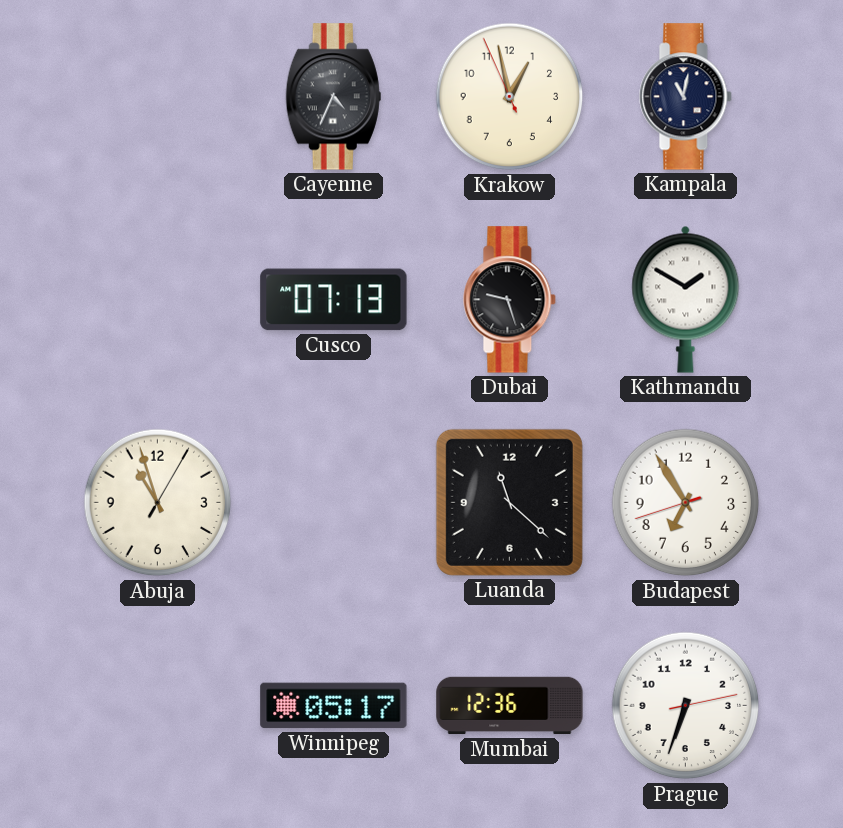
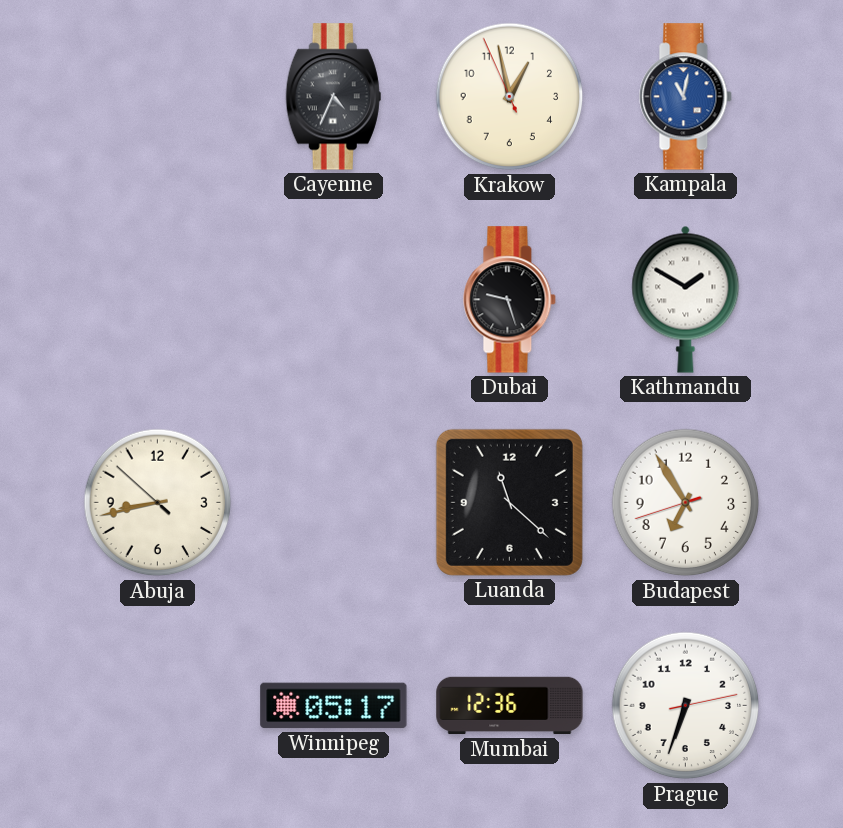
Kampala dial: navy -> blue
Cusco: 07:13 -> none
Abuja: 10:57 -> 8:42
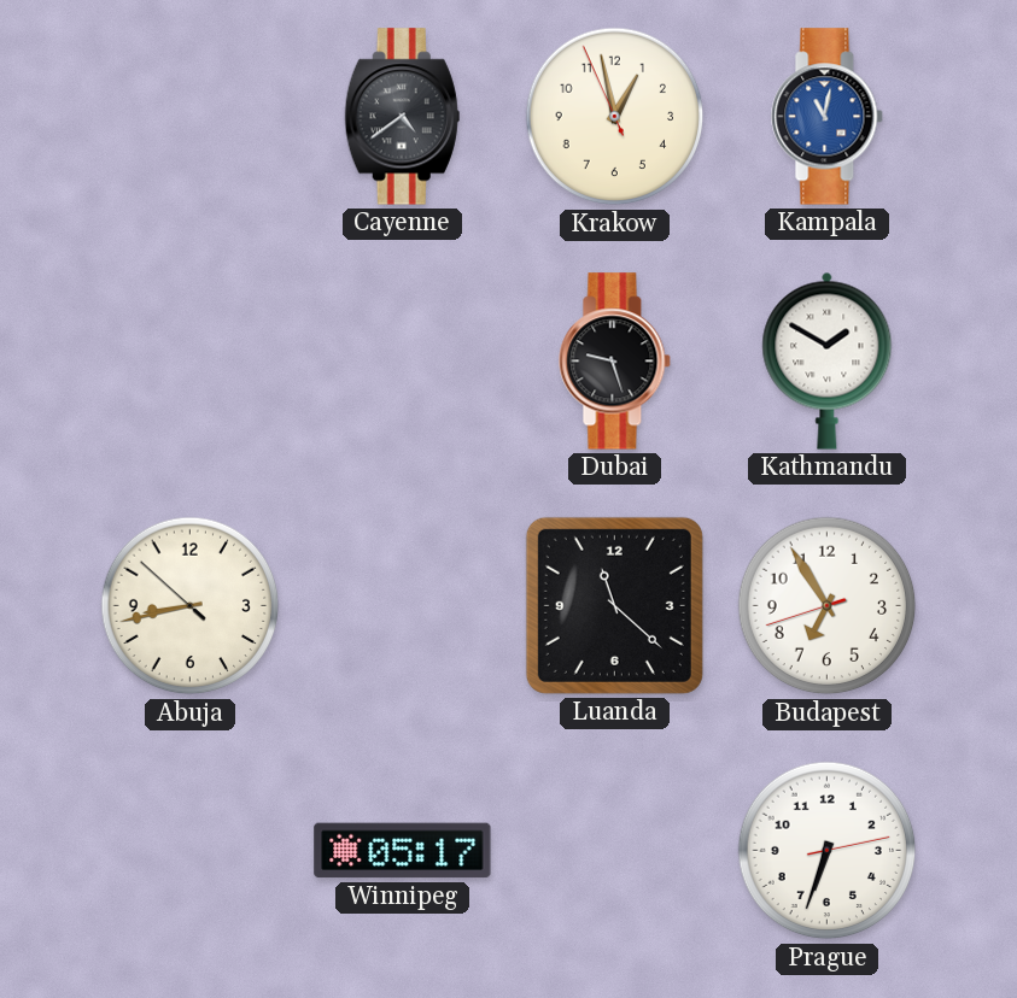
Cayenne: 4:34 -> 4:39
Mumbai: 12:36 -> none
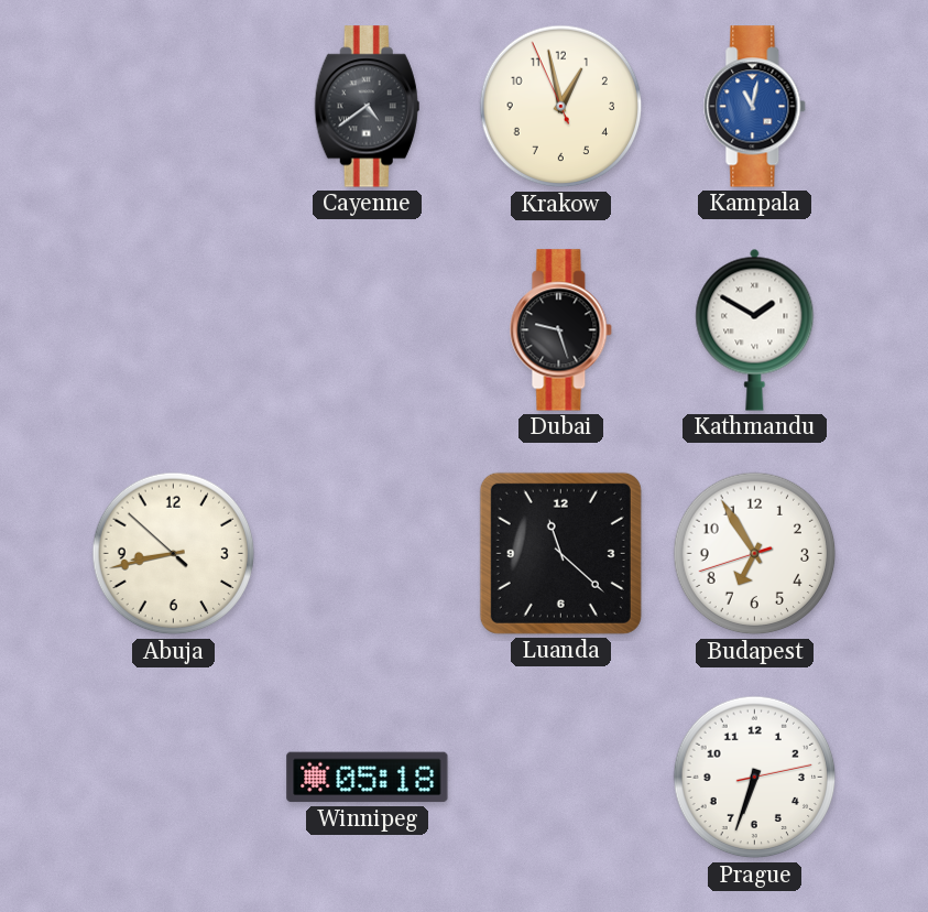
Winnipeg: 05:17 -> 05:18
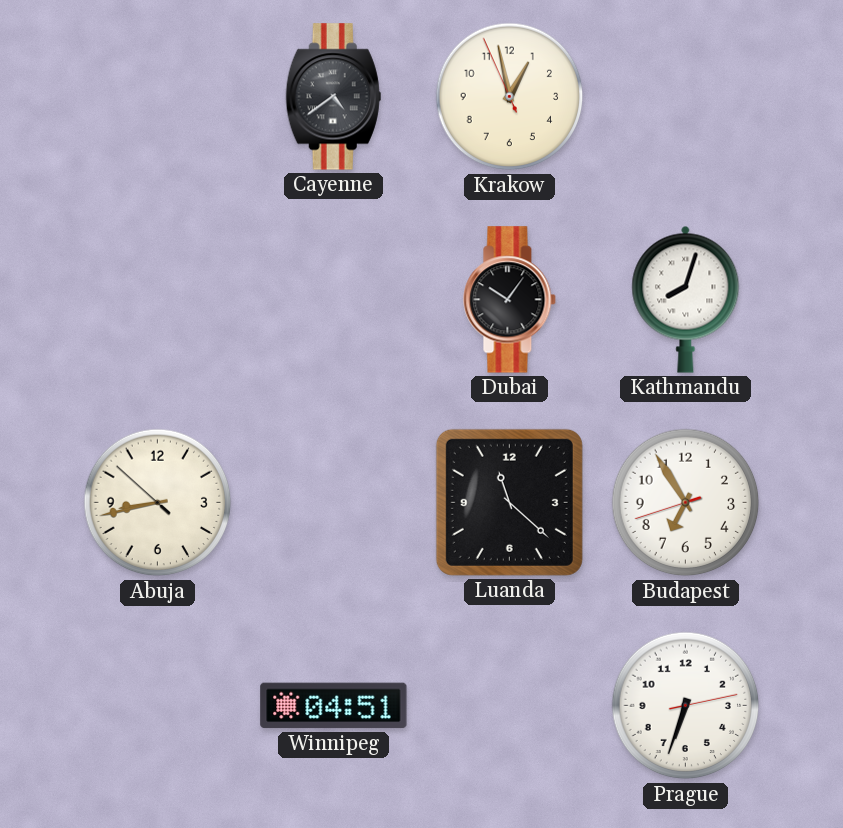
Kampala: 11:02 -> none
Dubai: 9:27 -> 10:06
Kathmandu: 1:50 -> 8:03
Winnipeg: 05:18 -> 04:51
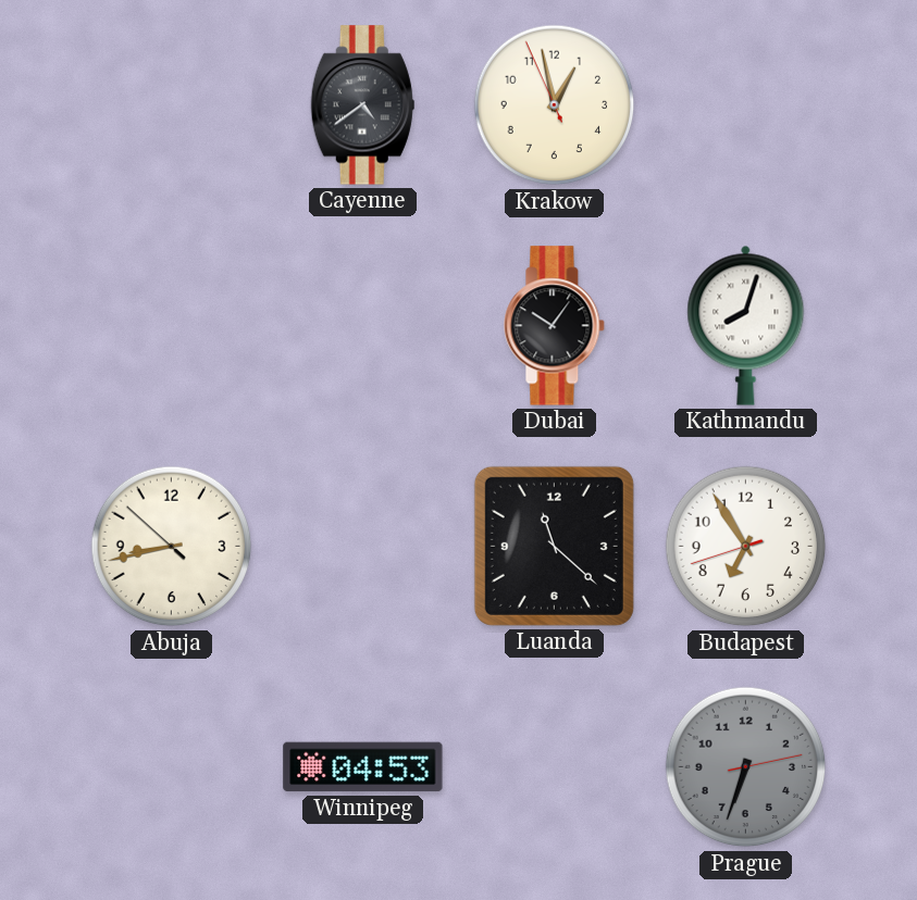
Winnipeg: 04:51 -> 04:53
Prague dial: white -> grey
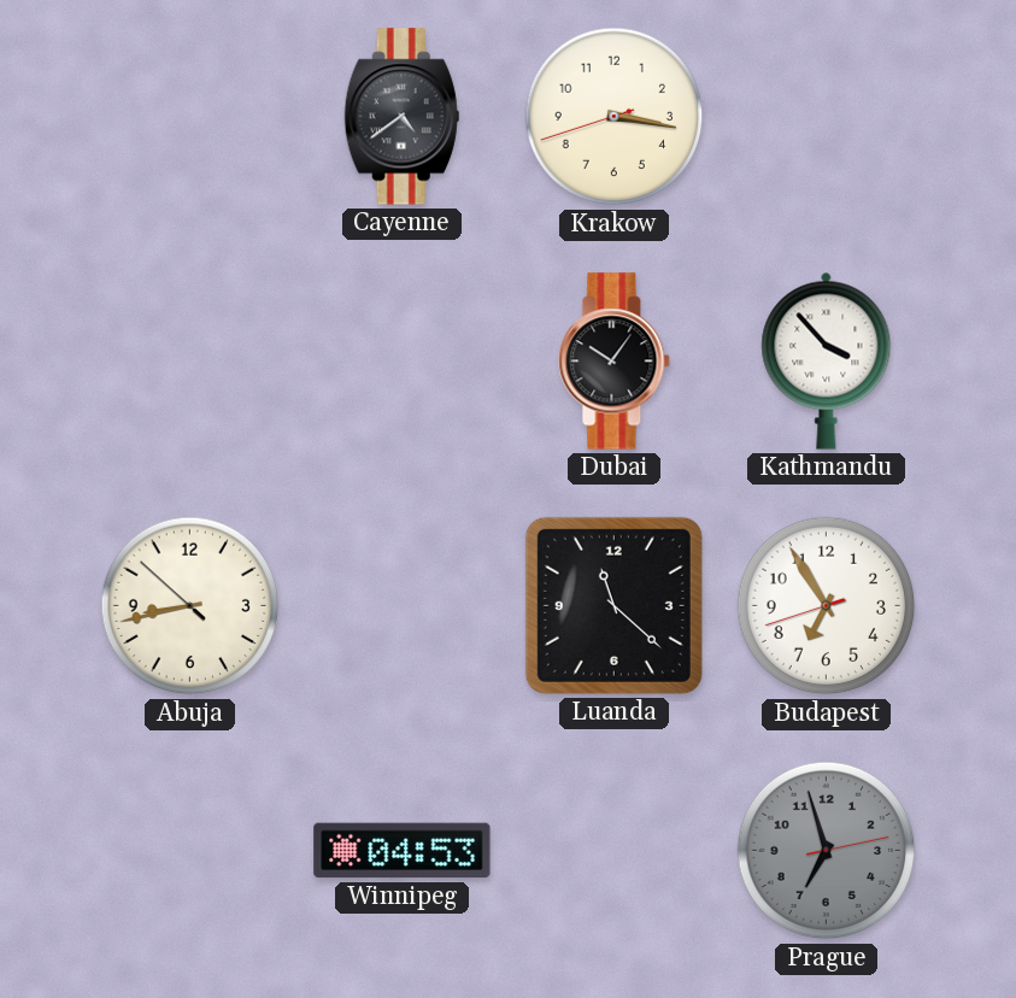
Krakow: 12:57 -> 3:16
Kathmandu: 8:03 -> 3:53
Prague: 6:33 -> 6:57
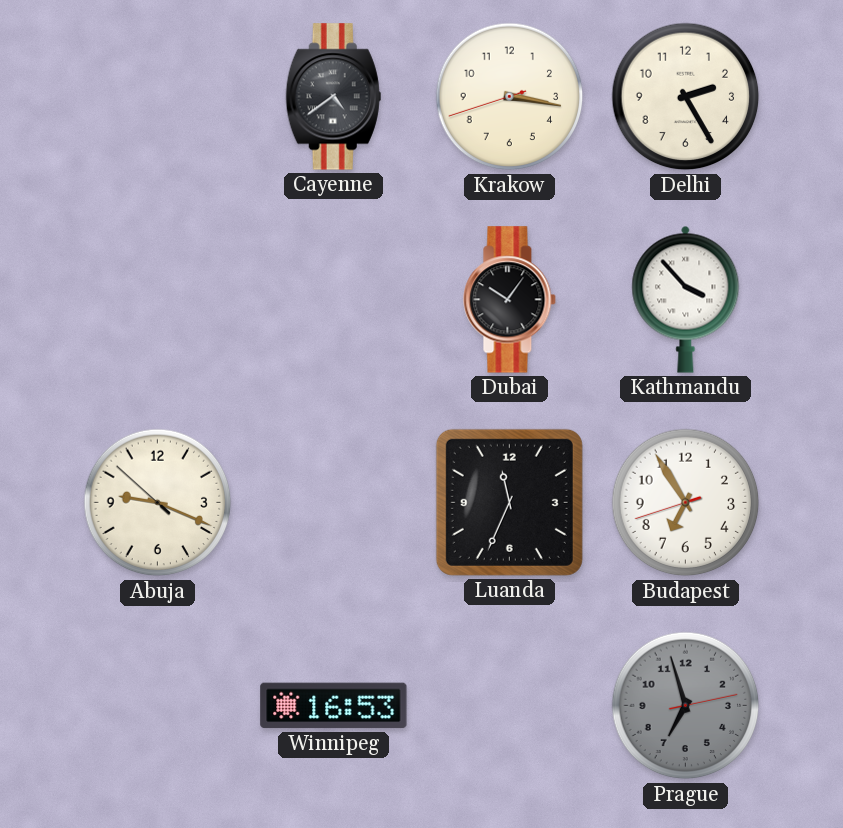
Delhi: none -> 2:25
Abuja: 8:42 -> 9:18
Luanda: 11:22 -> 11:34
Winnipeg: 04:53 -> 16:53
